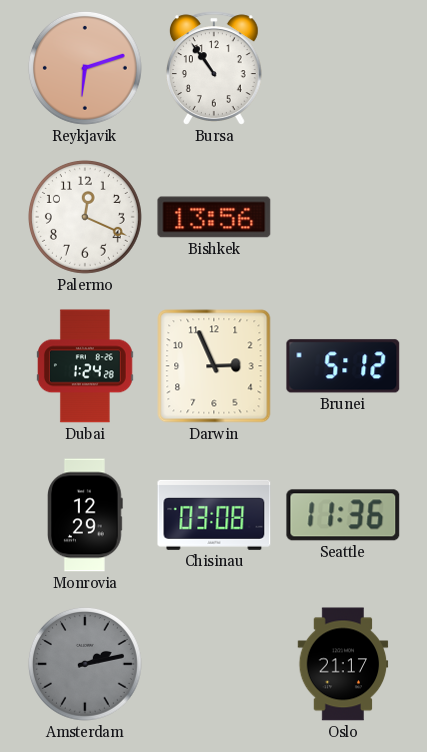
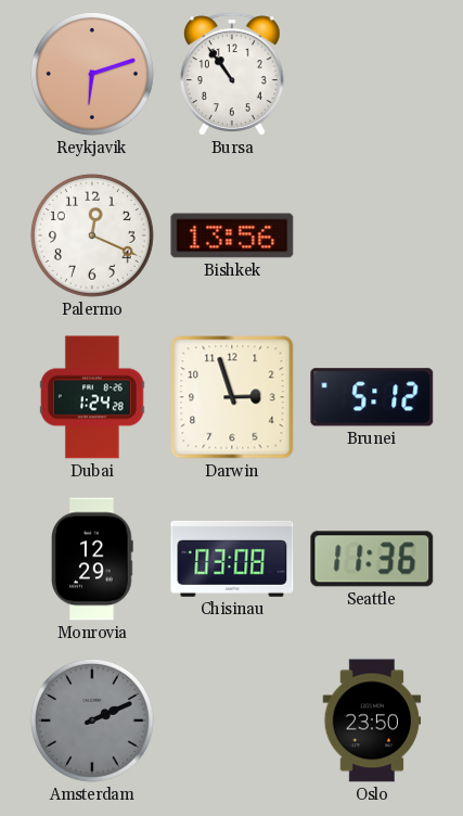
Darwin: 2:56 -> 2:57
Amsterdam: 2:13 -> 2:11
Oslo: 21:17 -> 23:50
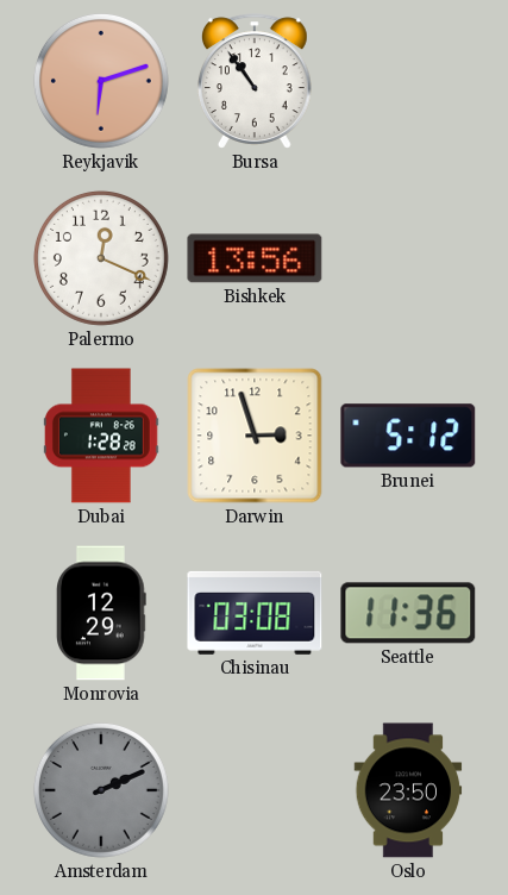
Dubai: 1:24 -> 1:28
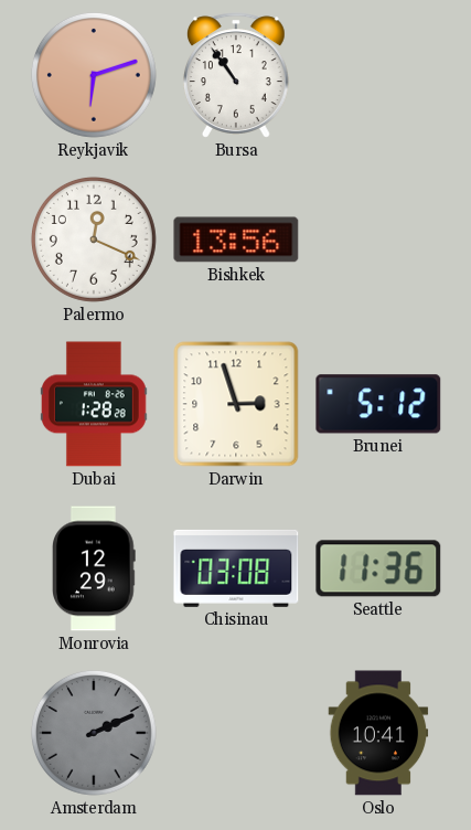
Oslo: 23:50 -> 10:41
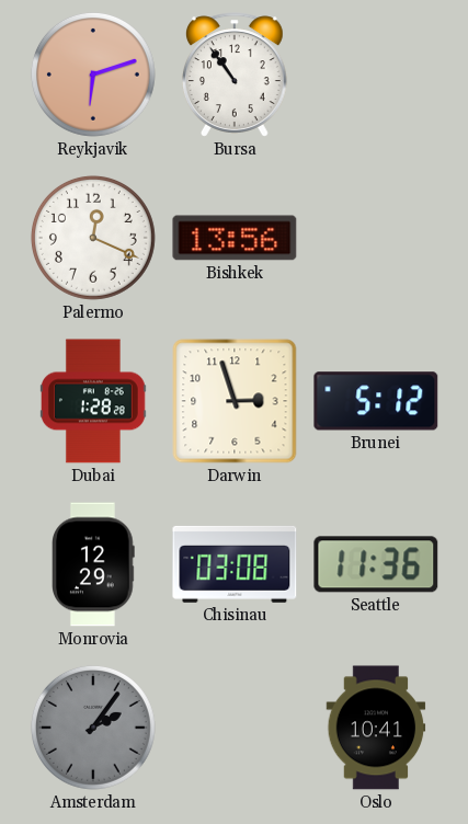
Amsterdam: 2:11 -> 2:06
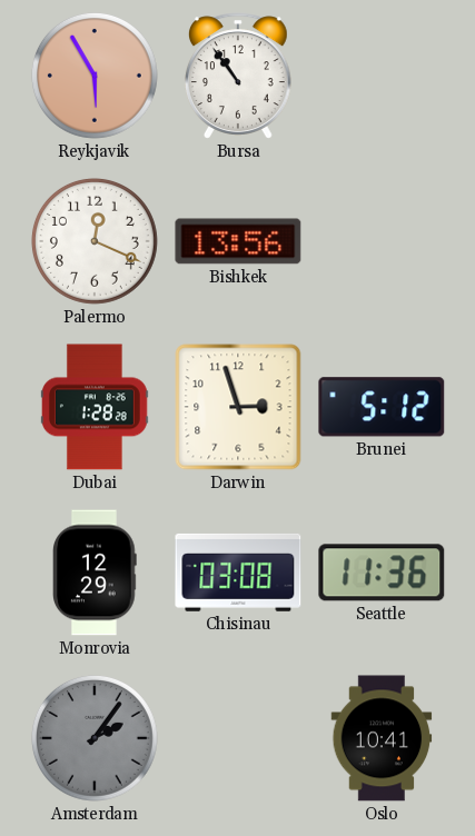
Reykjavik: 6:12 -> 5:55
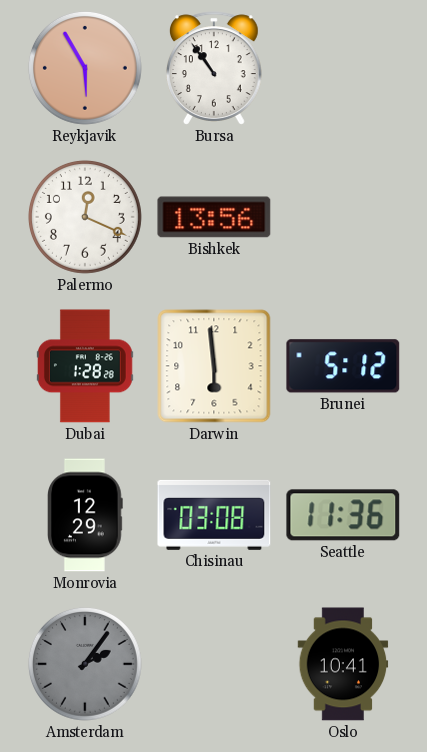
Darwin: 2:57 -> 5:59
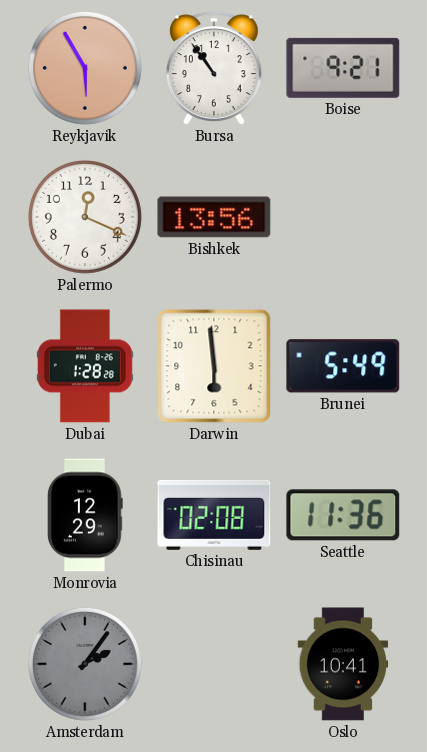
Boise: none -> 9:21
Brunei: 5:12 -> 5:49
Chisinau: 03:08 -> 02:08
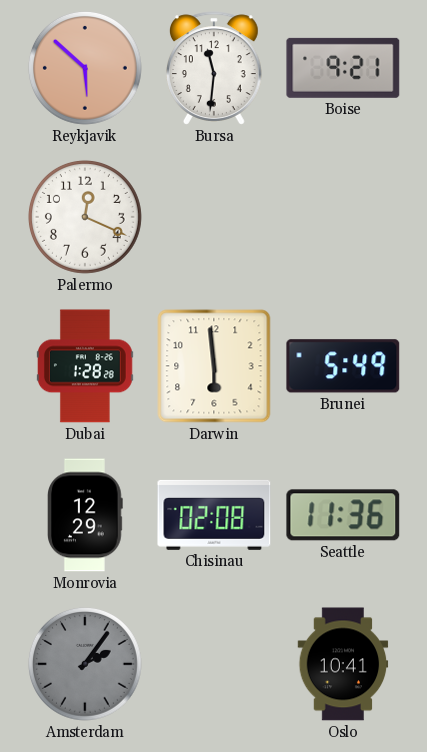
Reykjavik: 5:55 -> 5:52
Bursa: 10:54 -> 11:31
Bishkek: 13:56 -> none
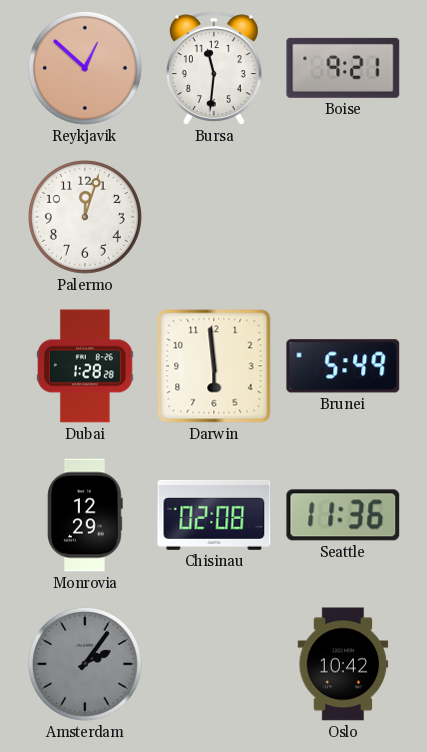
Reykjavik: 5:52 -> 12:52
Palermo: 12:19 -> 12:03
Oslo: 10:41 -> 10:42
